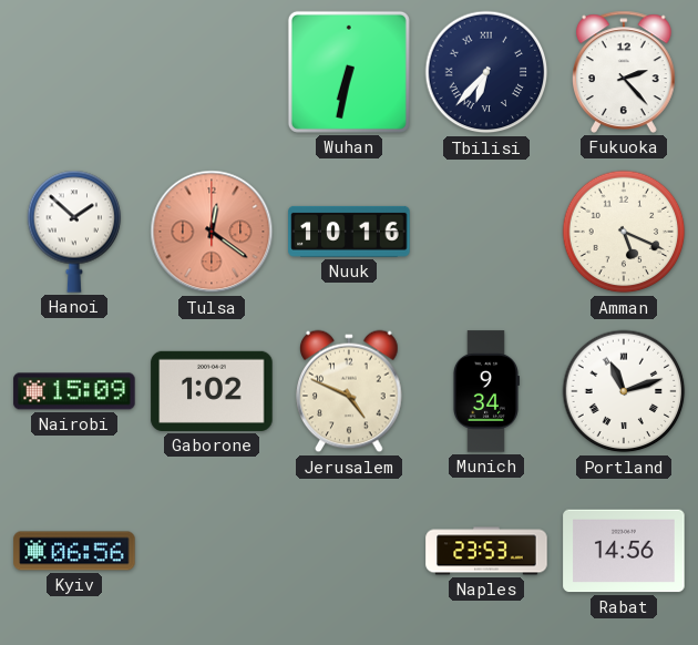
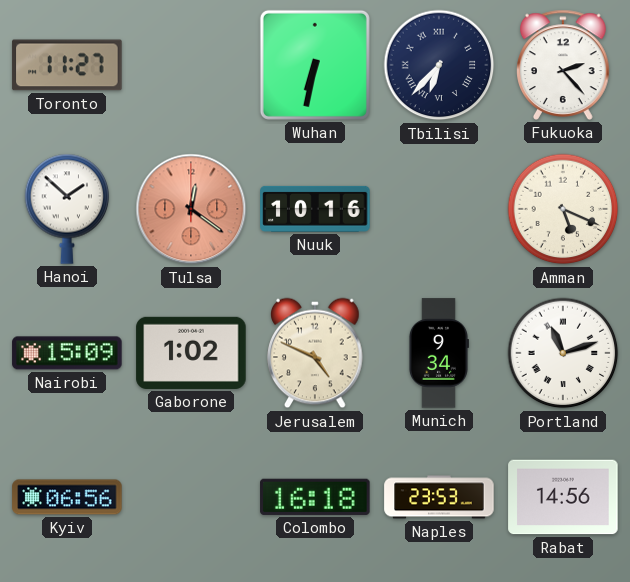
Toronto: none -> 11:27
Colombo: none -> 16:18
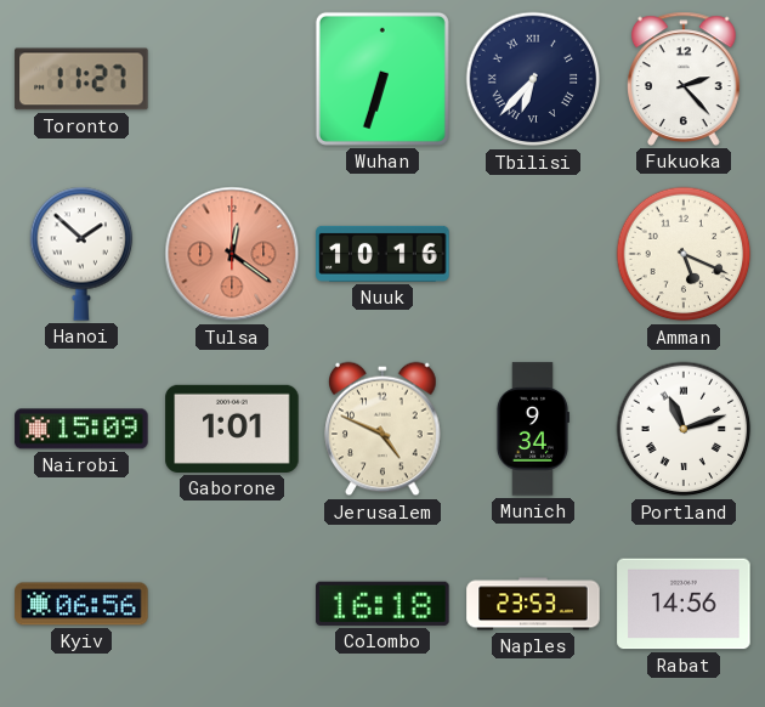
Wuhan: 6:32 -> 6:33
Gaborone: 1:02 -> 1:01
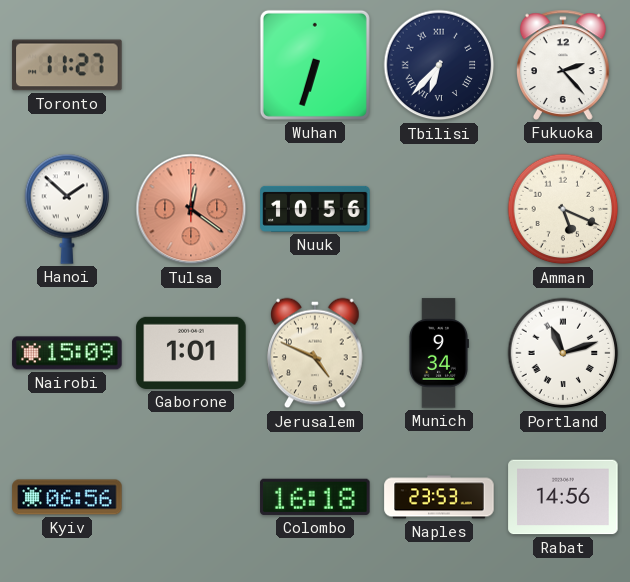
Nuuk: 10:16 -> 10:56
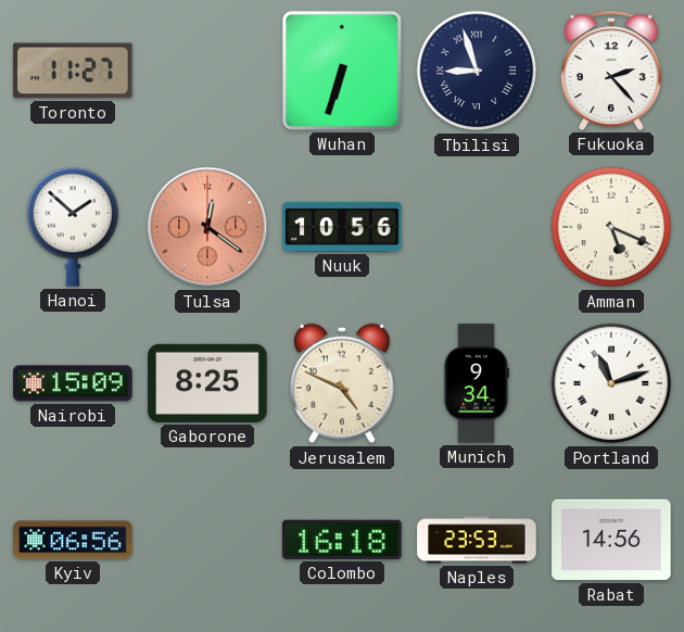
Tbilisi: 6:37 -> 8:57
Gaborone: 1:01 -> 8:25
